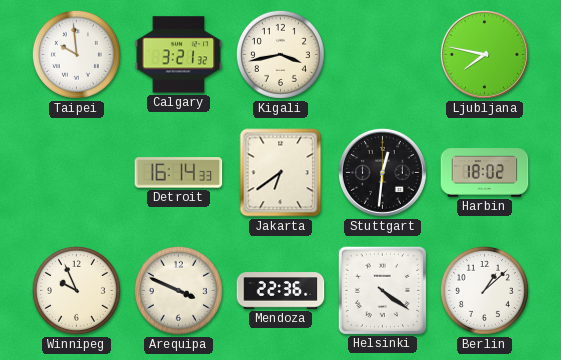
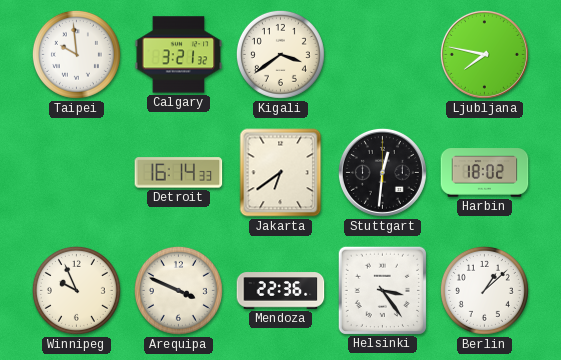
Kigali: 3:43 -> 3:39
Helsinki: 4:21 -> 3:24
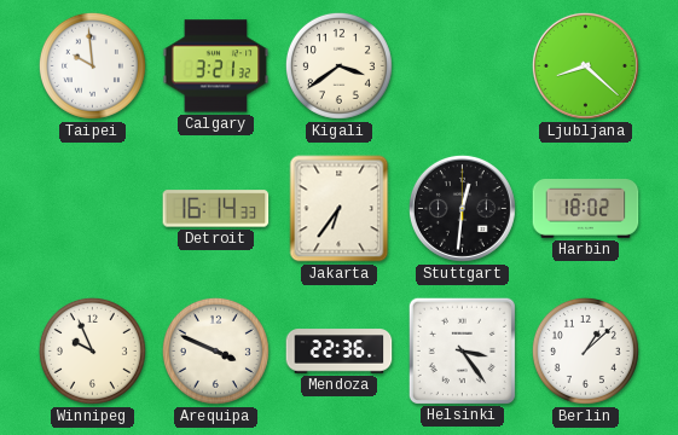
Ljubljana: 7:47 -> 8:22
Jakarta: 6:39 -> 6:36
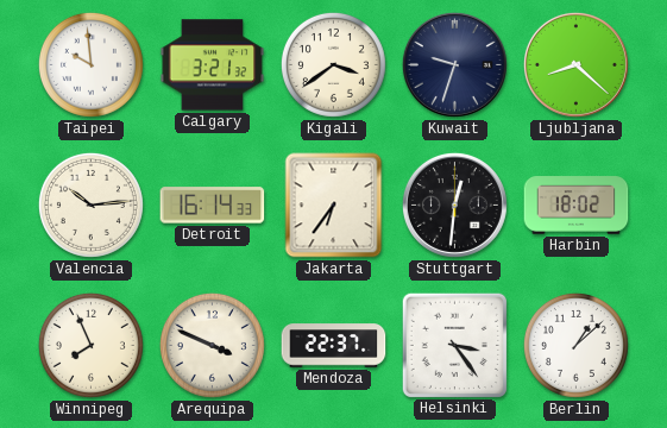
Kuwait: none -> 9:33
Valencia: none -> 10:14
Winnipeg: 9:56 -> 7:56
Mendoza: 22:36 -> 22:37
